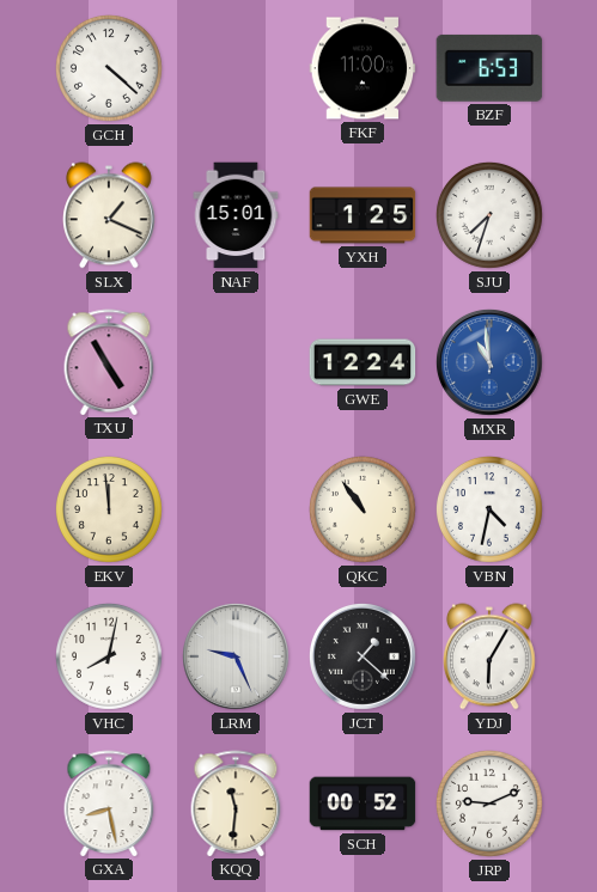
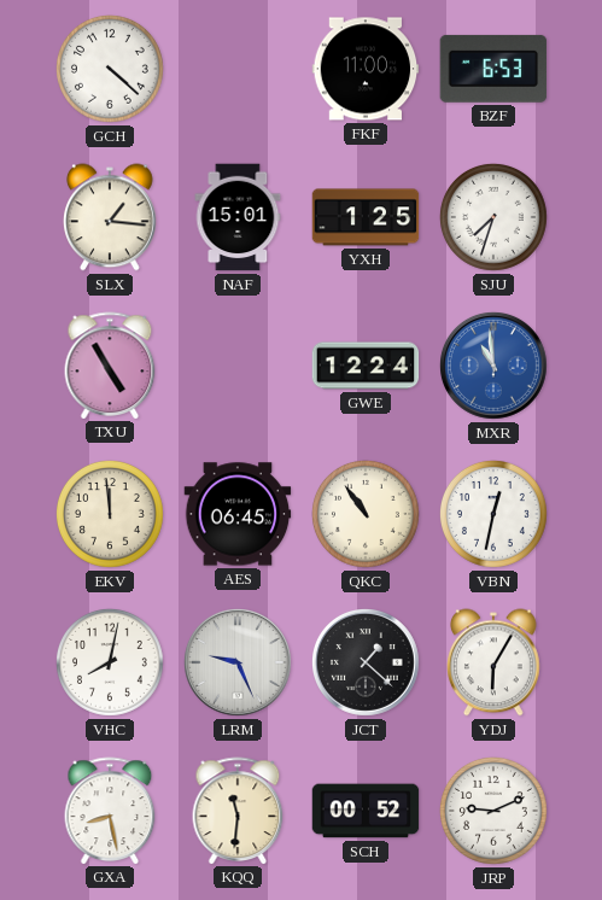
SLX: 1:19 -> 1:16
AES: none -> 06:45
VBN: 4:32 -> 12:32
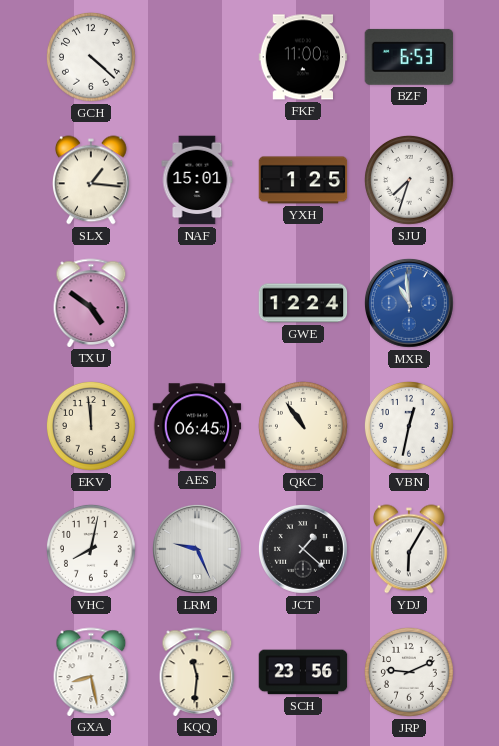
TXU: 4:55 -> 4:51
SCH: 00:52 -> 23:56
